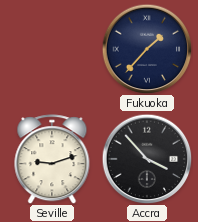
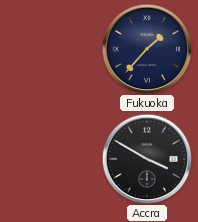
Seville: 9:12 -> none
Accra: 3:53 -> 3:50
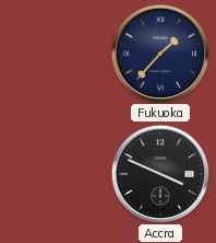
Accra: 3:50 -> 3:49
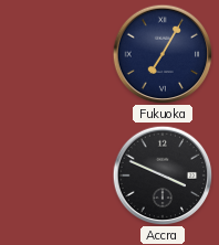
Fukuoka: 1:37 -> 7:05
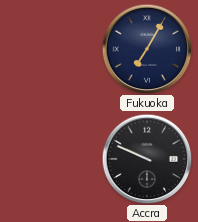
Accra: 3:49 -> 9:49
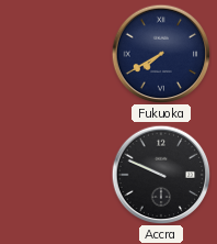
Fukuoka: 7:05 -> 7:40
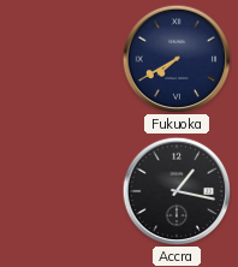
Accra: 9:49 -> 1:17
